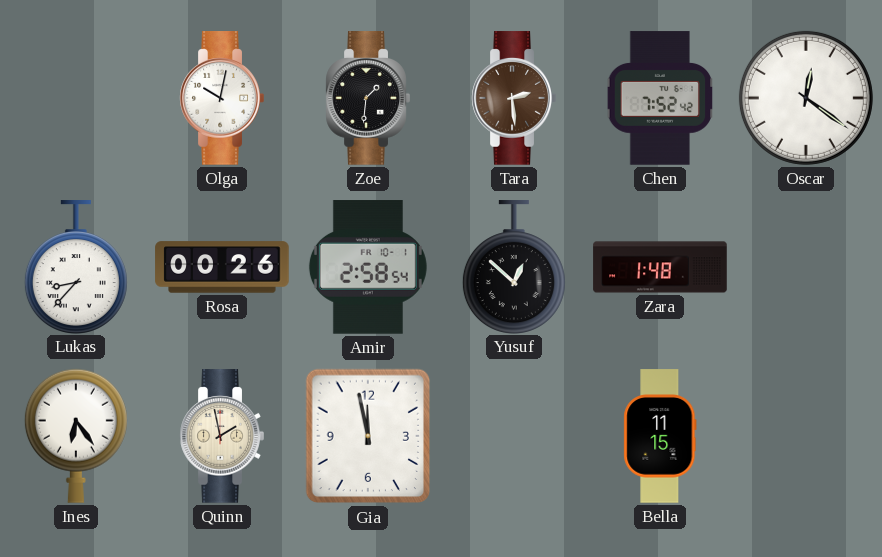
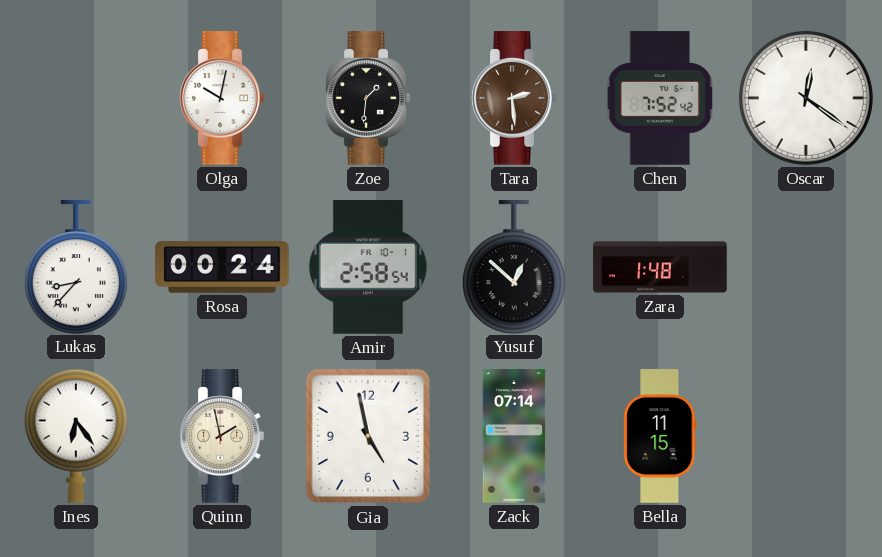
Rosa: 00:26 -> 00:24
Gia: 11:58 -> 4:58
Zack: none -> 07:14
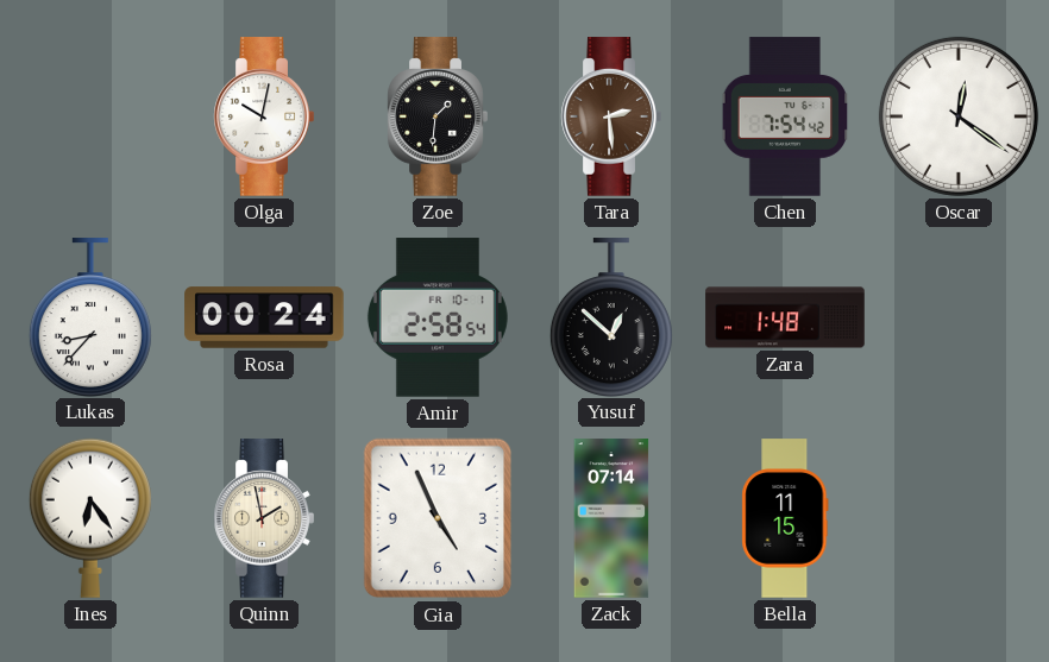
Chen: 7:52 -> 7:54
Gia: 4:58 -> 4:56
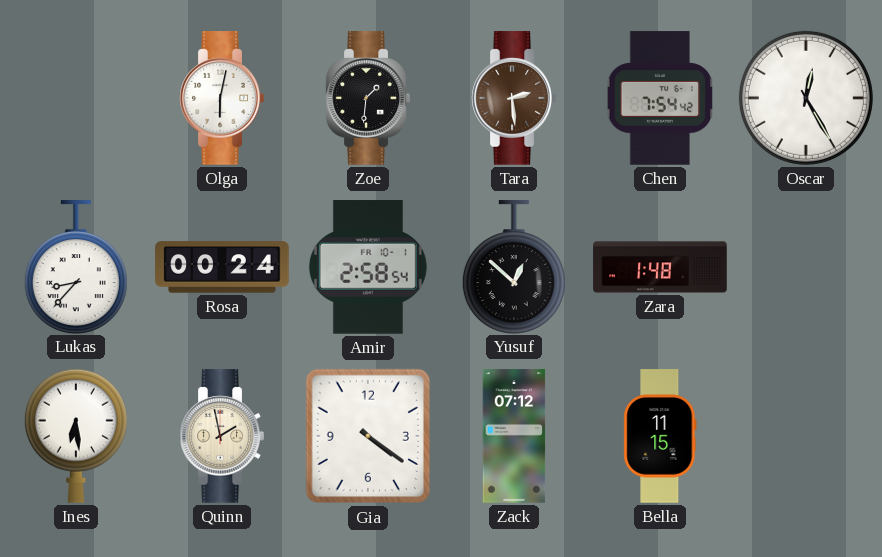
Olga: 10:02 -> 6:02
Oscar: 12:21 -> 12:25
Ines: 6:24 -> 6:29
Gia: 4:56 -> 4:21
Zack: 07:14 -> 07:12
